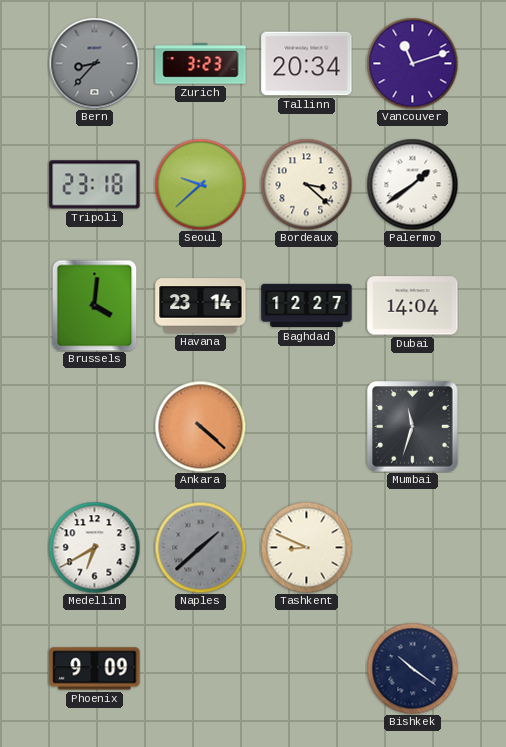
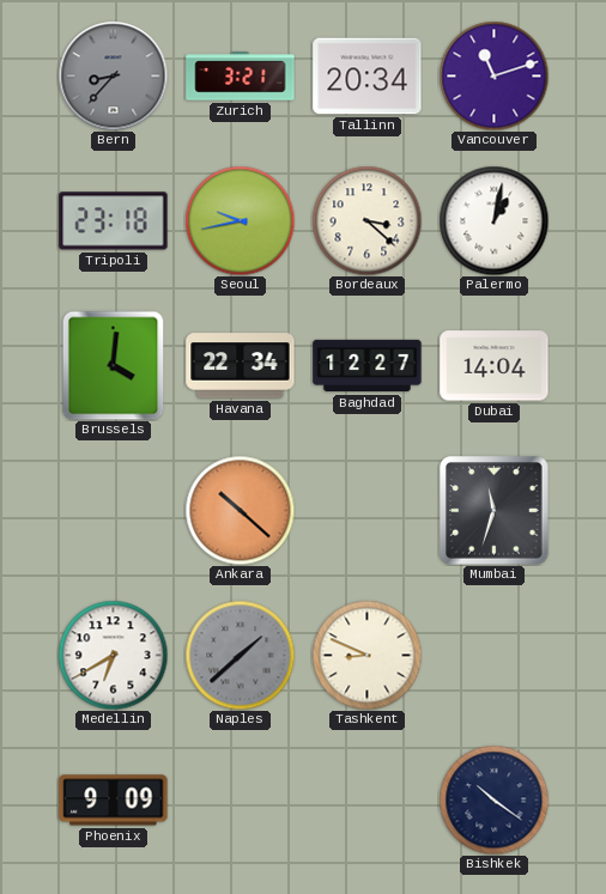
Zurich: 3:23 -> 3:21
Seoul: 9:38 -> 9:43
Palermo: 1:39 -> 1:02
Havana: 23:14 -> 22:34
Ankara: 4:22 -> 10:22
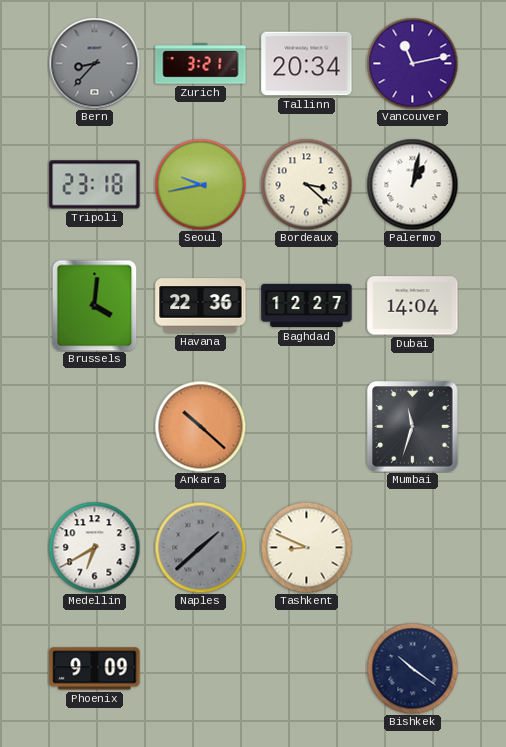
Vancouver: 11:12 -> 11:13
Havana: 22:34 -> 22:36
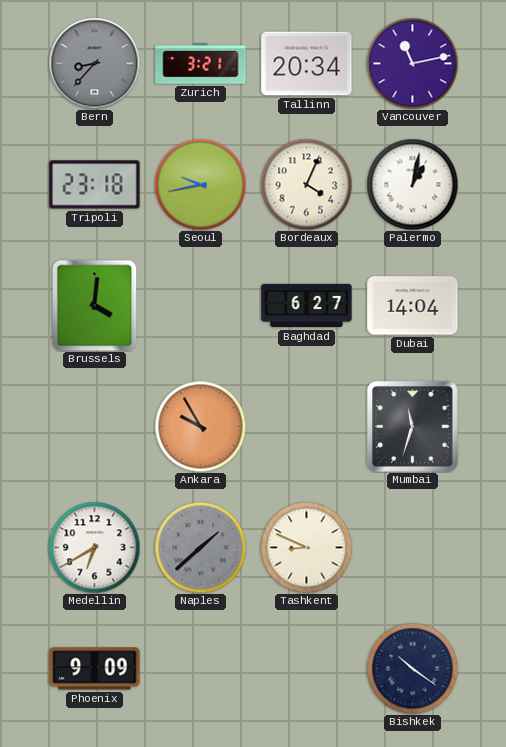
Bordeaux: 3:22 -> 4:04
Havana: 22:36 -> none
Baghdad: 12:27 -> 6:27
Ankara: 10:22 -> 9:55
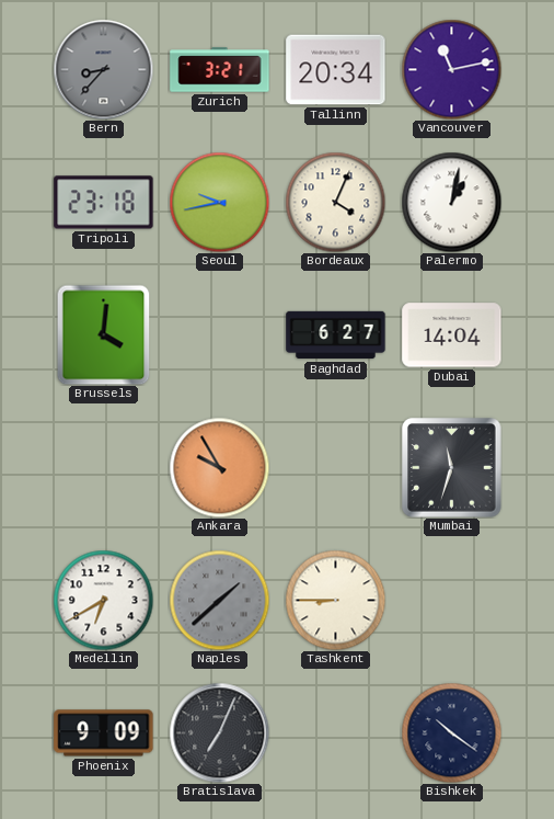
Tashkent: 8:49 -> 8:45
Bratislava: none -> 7:04
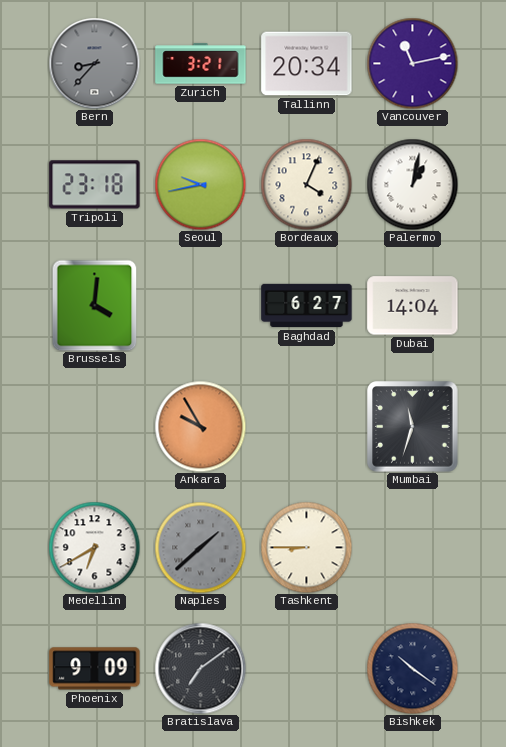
Bratislava: 7:04 -> 7:09
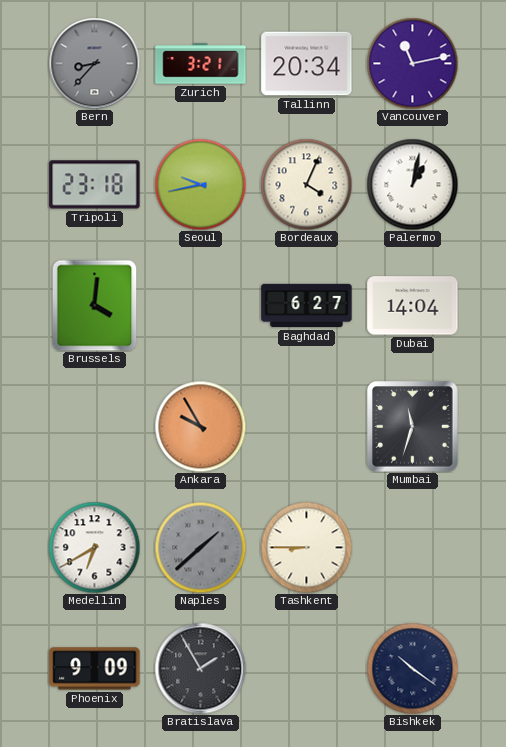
Bratislava: 7:09 -> 1:55
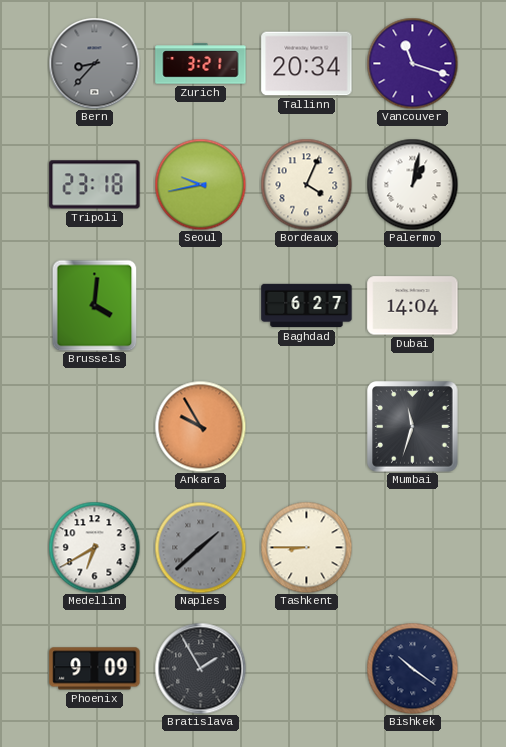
Vancouver: 11:13 -> 11:18
